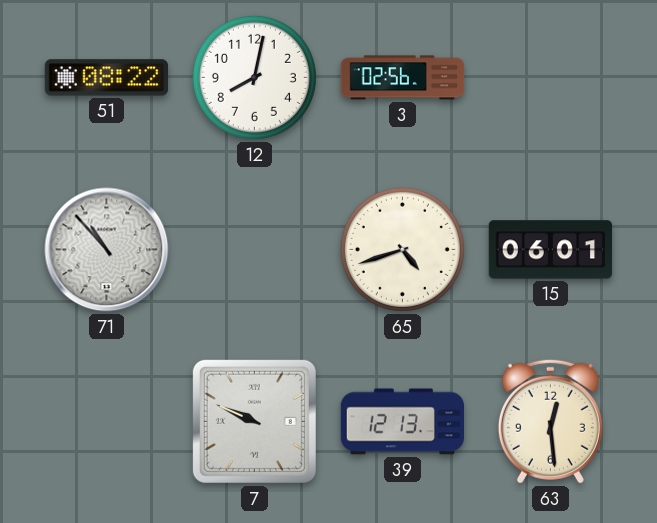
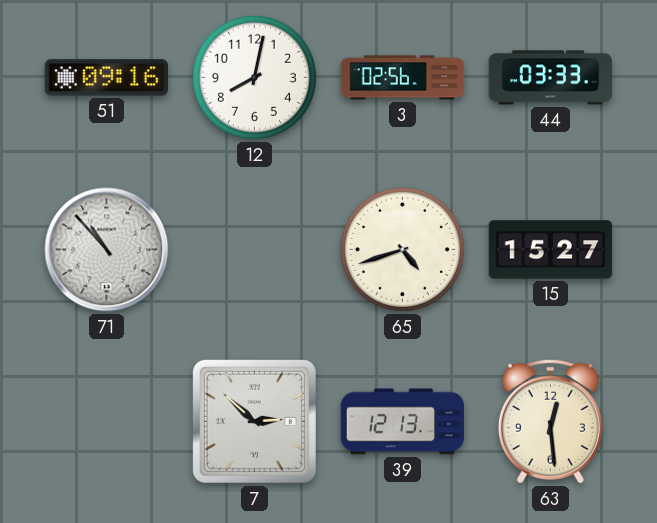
51: 08:22 -> 09:16
44: none -> 03:33
15: 06:01 -> 15:27
7: 9:49 -> 2:52
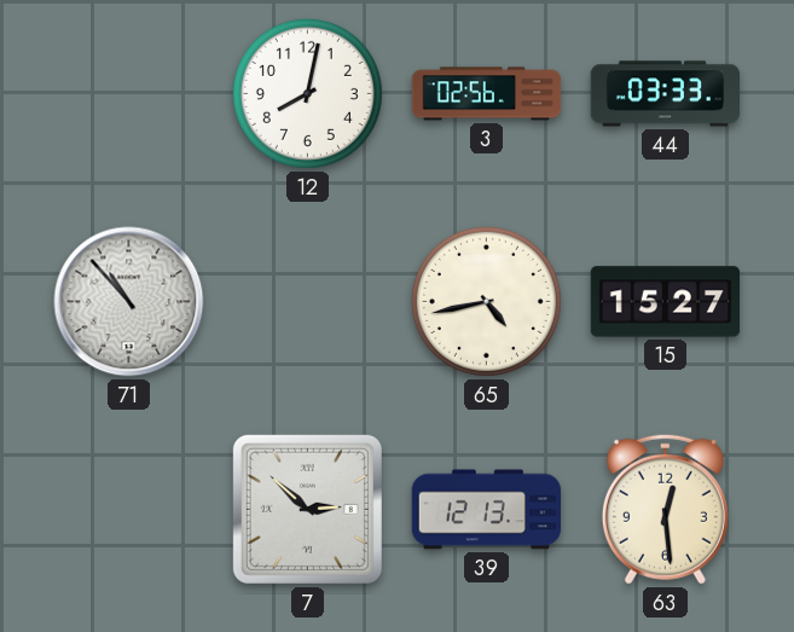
51: 09:16 -> none
65: 4:42 -> 4:43
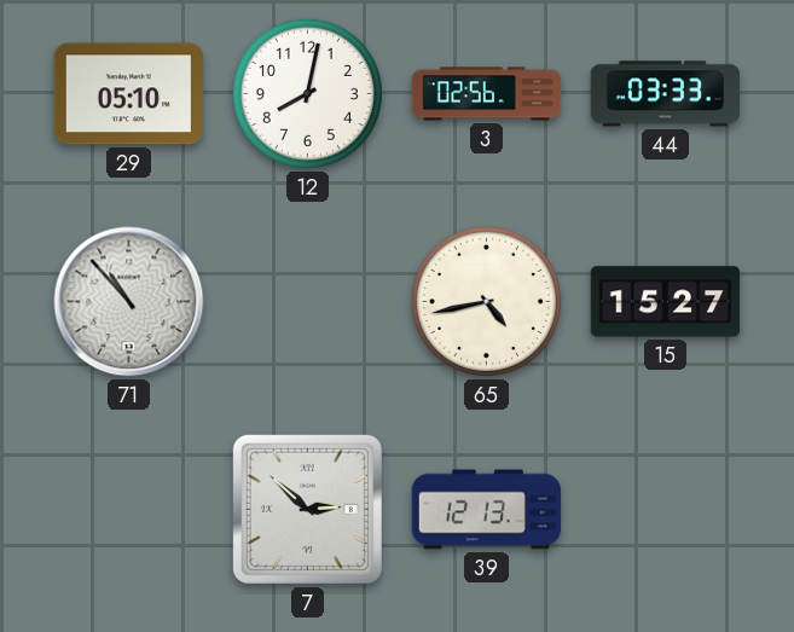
29: none -> 05:10
63: 12:29 -> none
